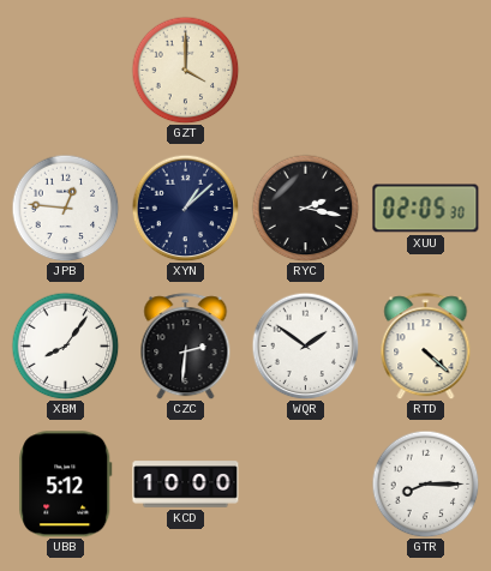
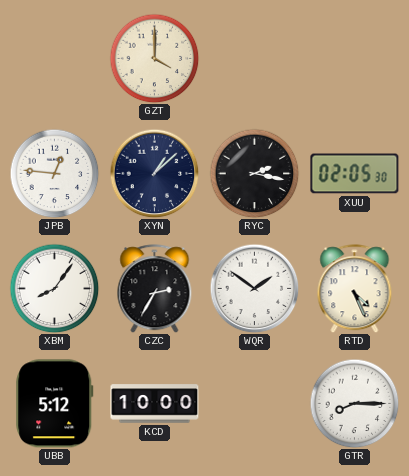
CZC: 2:31 -> 2:35
RTD: 4:22 -> 4:26
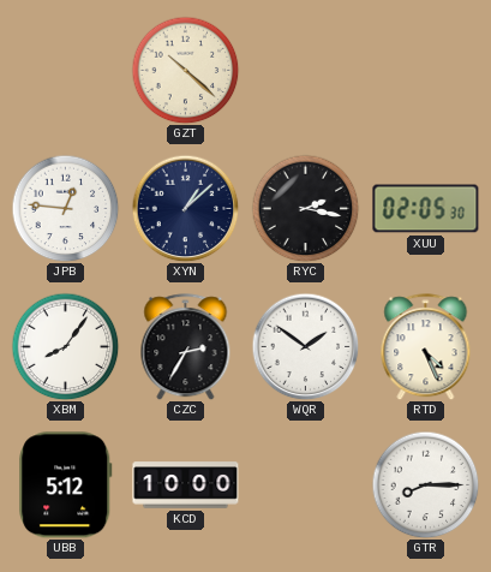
GZT: 4:00 -> 10:22
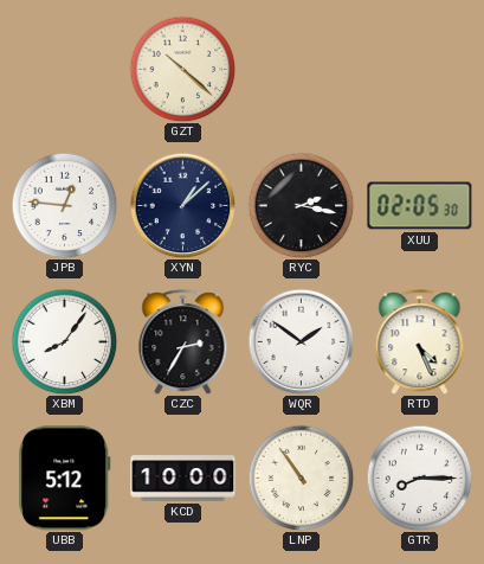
LNP: none -> 10:54
